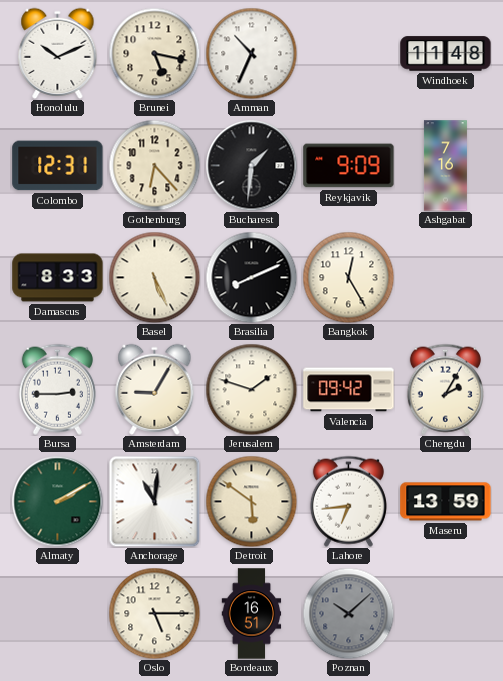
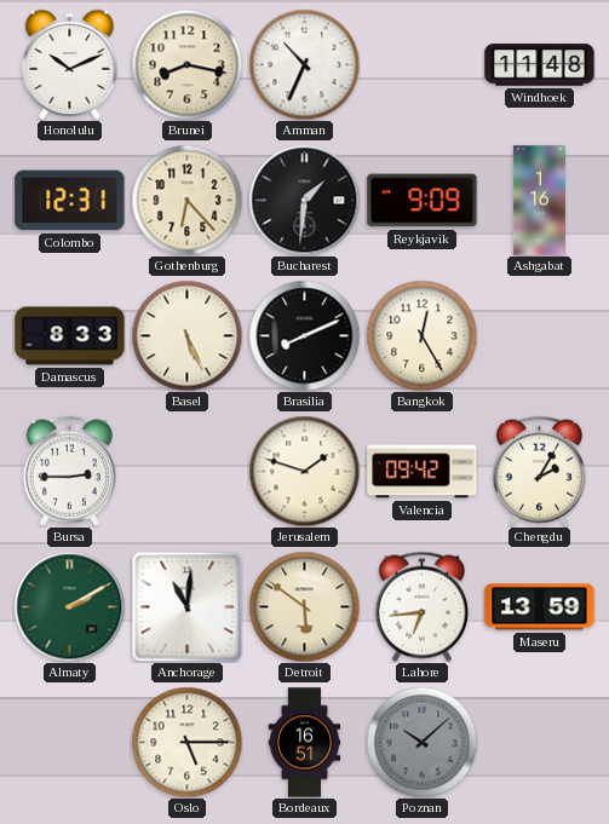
Brunei: 5:17 -> 8:17
Ashgabat: 7:16 -> 1:16
Amsterdam: 9:05 -> none
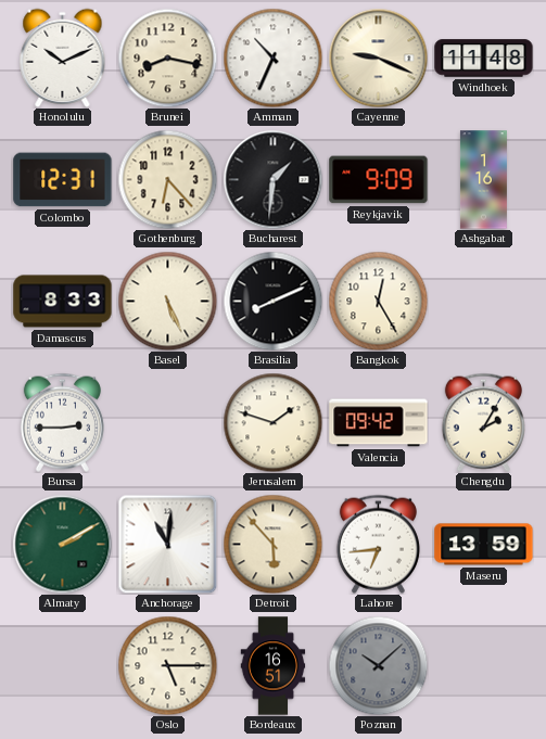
Cayenne: none -> 9:19
Detroit: 5:51 -> 5:53
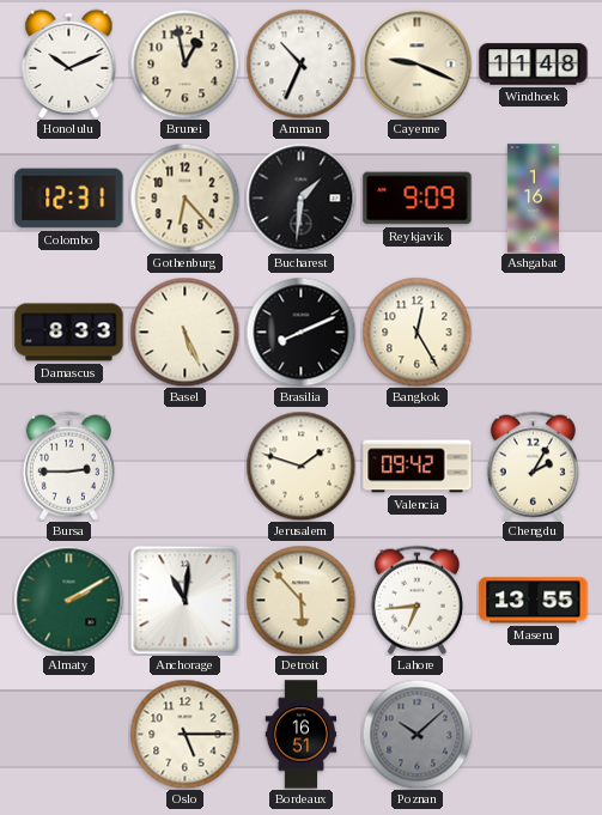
Brunei: 8:17 -> 12:58
Maseru: 13:59 -> 13:55
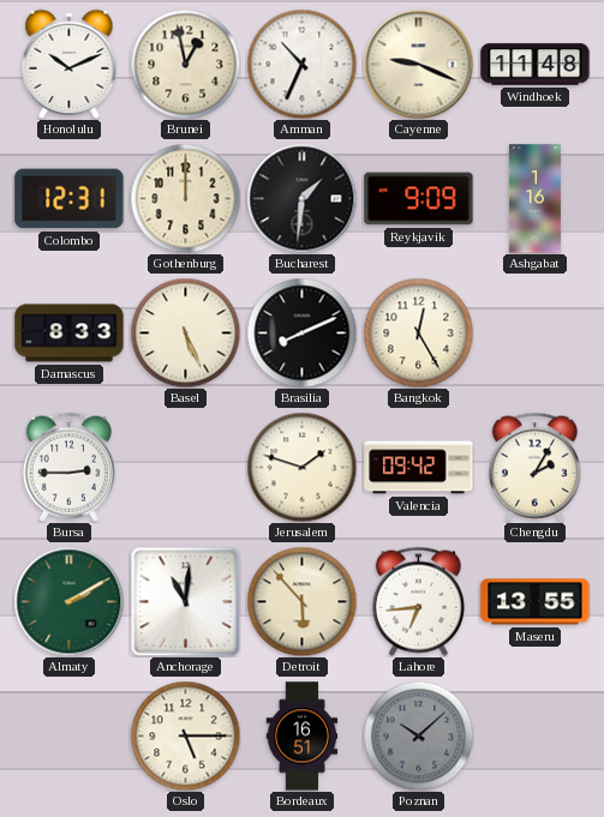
Gothenburg: 6:23 -> 12:00
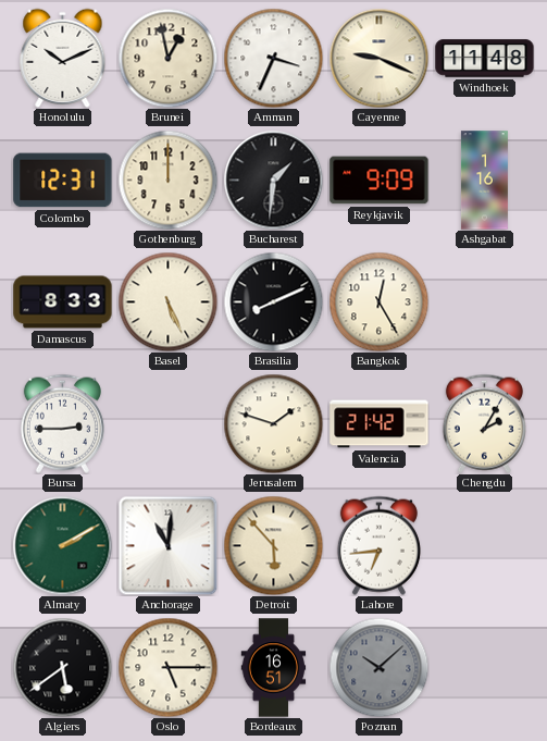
Amman: 10:34 -> 3:34
Valencia: 09:42 -> 21:42
Maseru: 13:55 -> none
Algiers: none -> 5:39
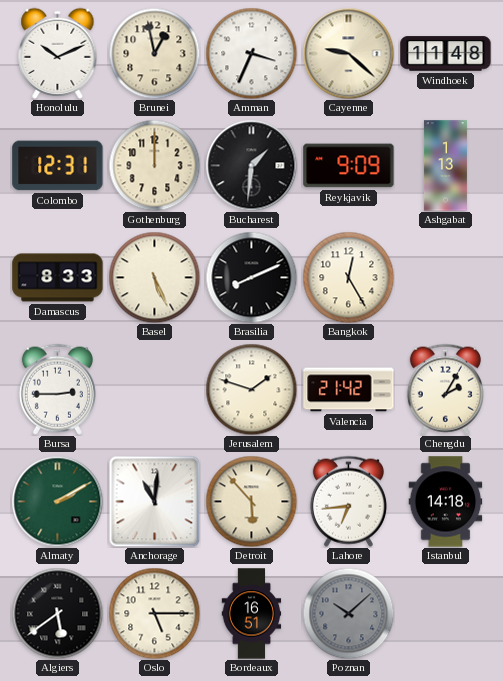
Cayenne: 9:19 -> 9:22
Ashgabat: 1:16 -> 1:13
Istanbul: none -> 14:18
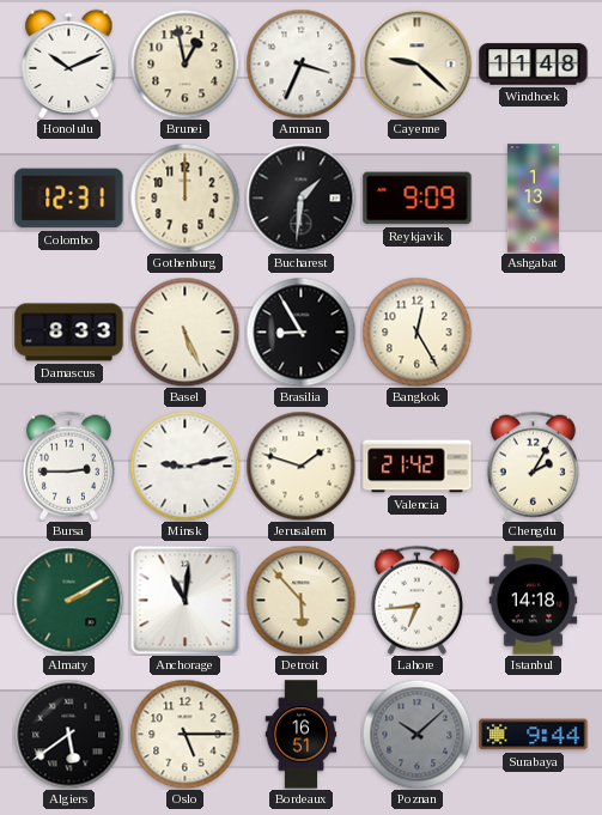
Brasilia: 8:11 -> 8:55
Minsk: none -> 9:13
Surabaya: none -> 9:44
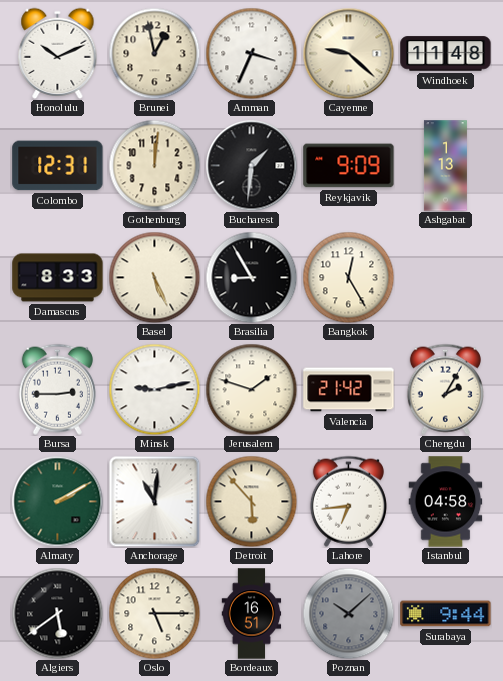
Gothenburg: 12:00 -> 12:01
Istanbul: 14:18 -> 04:58
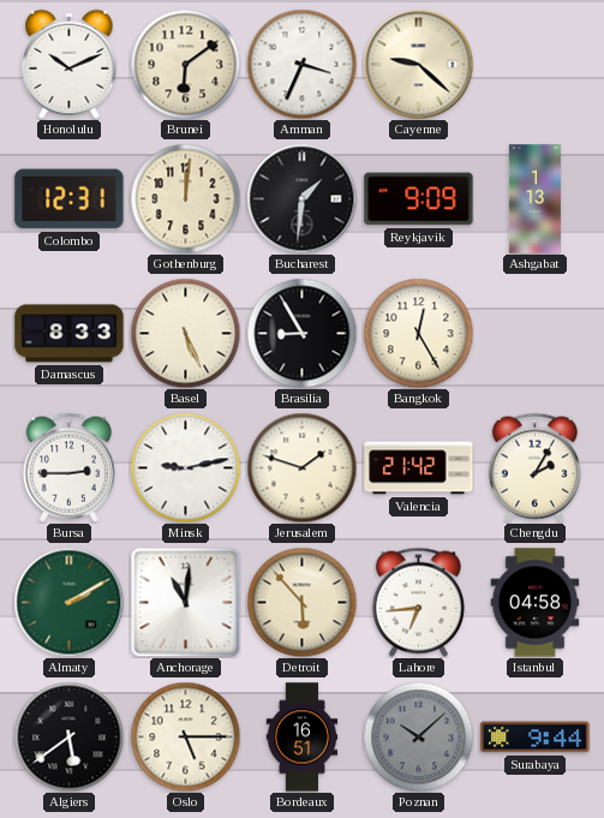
Brunei: 12:58 -> 6:09
Windhoek: 11:48 -> none
